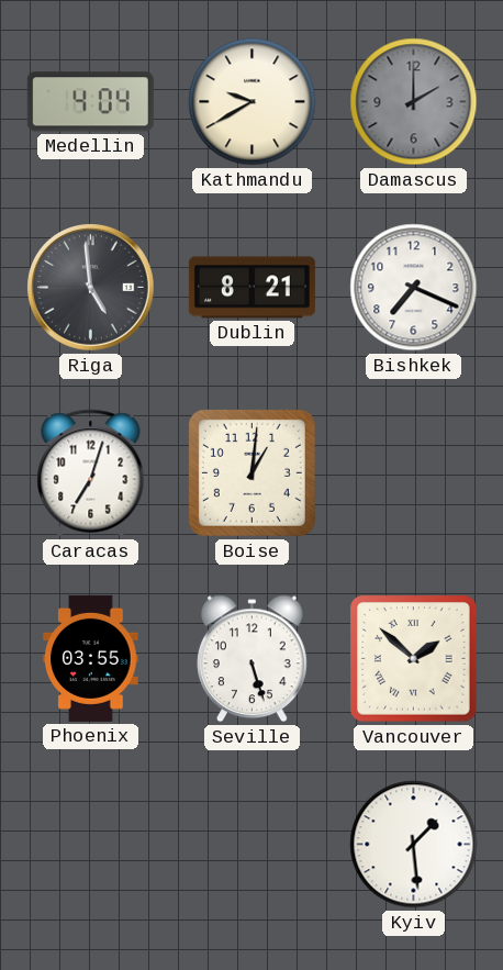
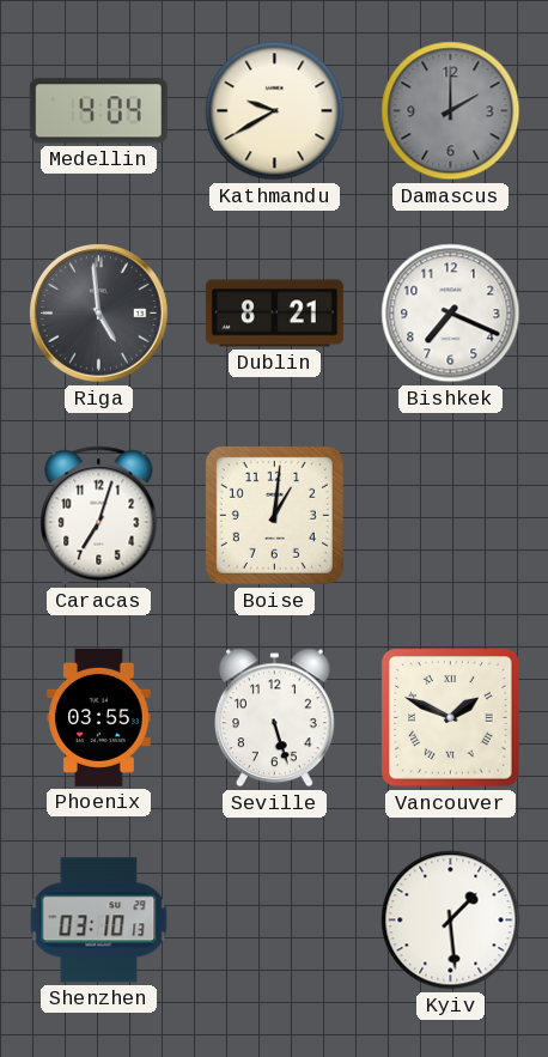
Vancouver: 1:52 -> 1:49
Shenzhen: none -> 03:10
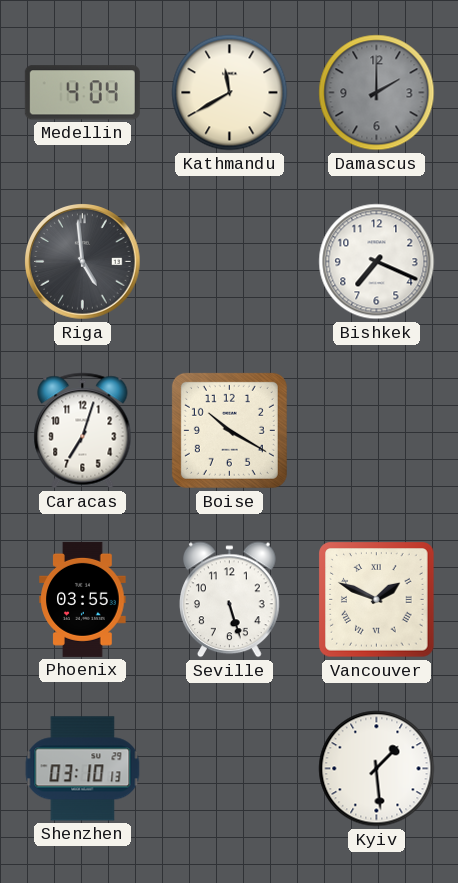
Kathmandu: 9:40 -> 11:40
Dublin: 8:21 -> none
Boise: 1:01 -> 10:20
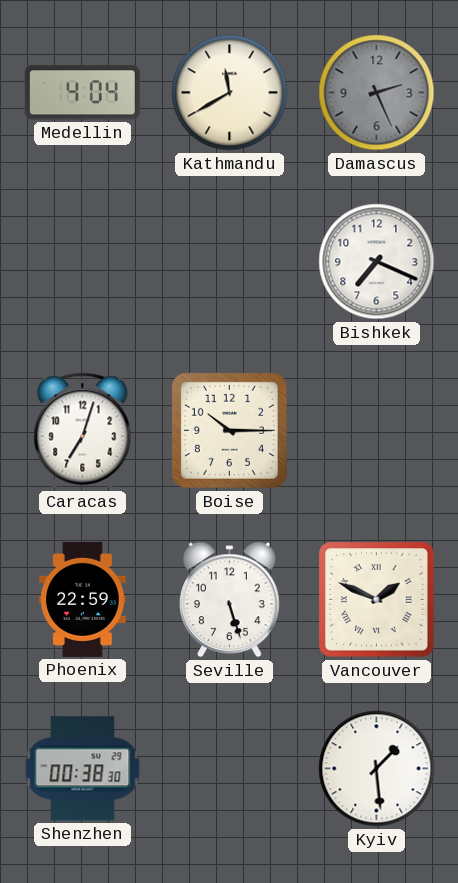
Damascus: 2:00 -> 2:26
Riga: 4:59 -> none
Boise: 10:20 -> 10:15
Phoenix: 03:55 -> 22:59
Shenzhen: 03:10 -> 00:38
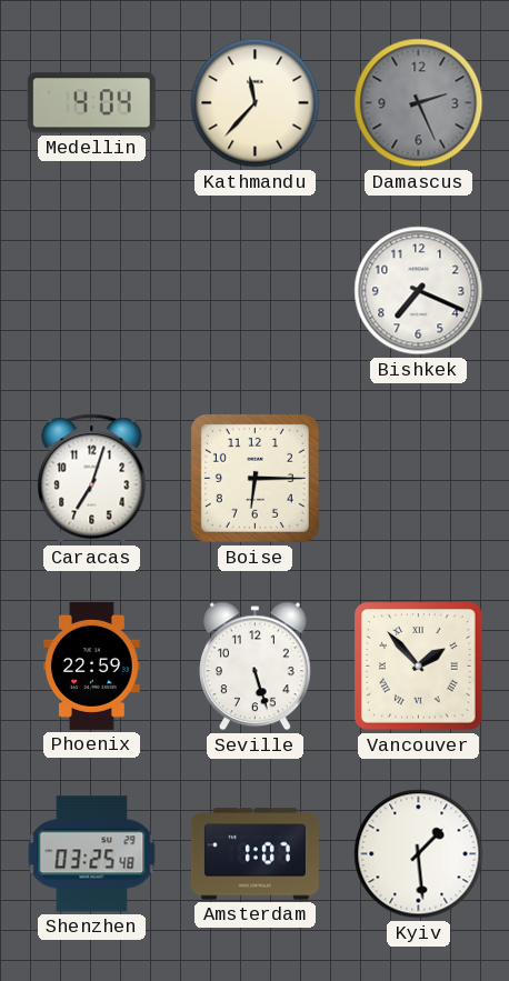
Kathmandu: 11:40 -> 11:37
Boise: 10:15 -> 6:15
Vancouver: 1:49 -> 1:53
Shenzhen: 00:38 -> 03:25
Amsterdam: none -> 1:07
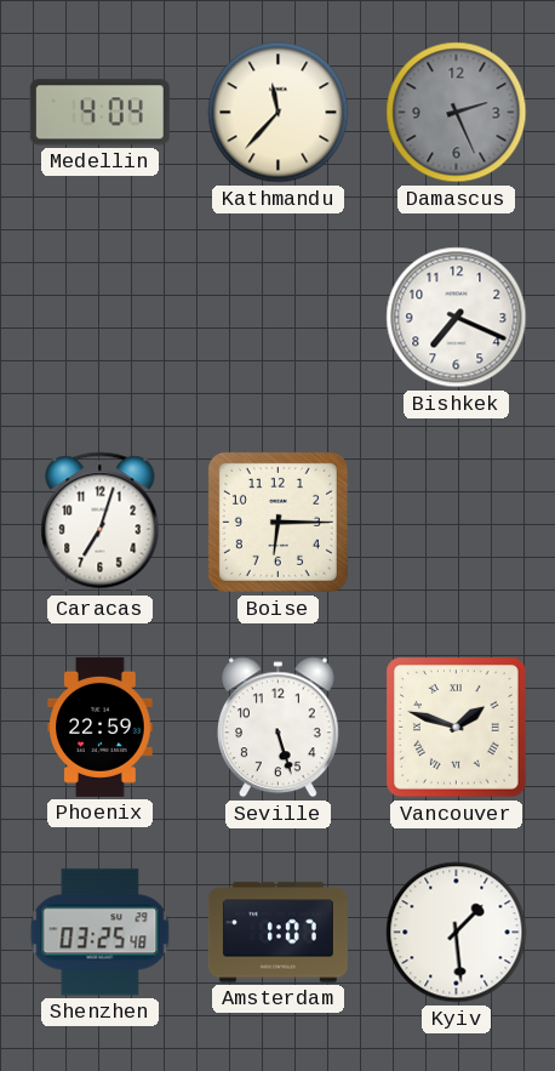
Vancouver: 1:53 -> 1:48
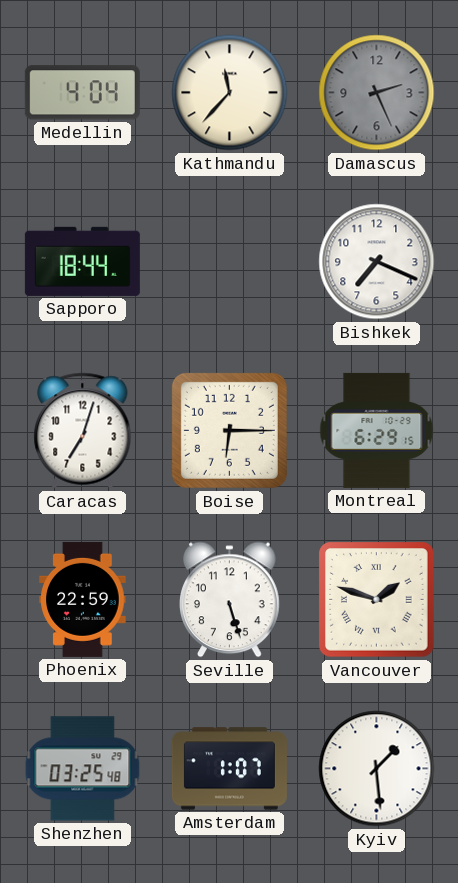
Sapporo: none -> 18:44
Montreal: none -> 6:29
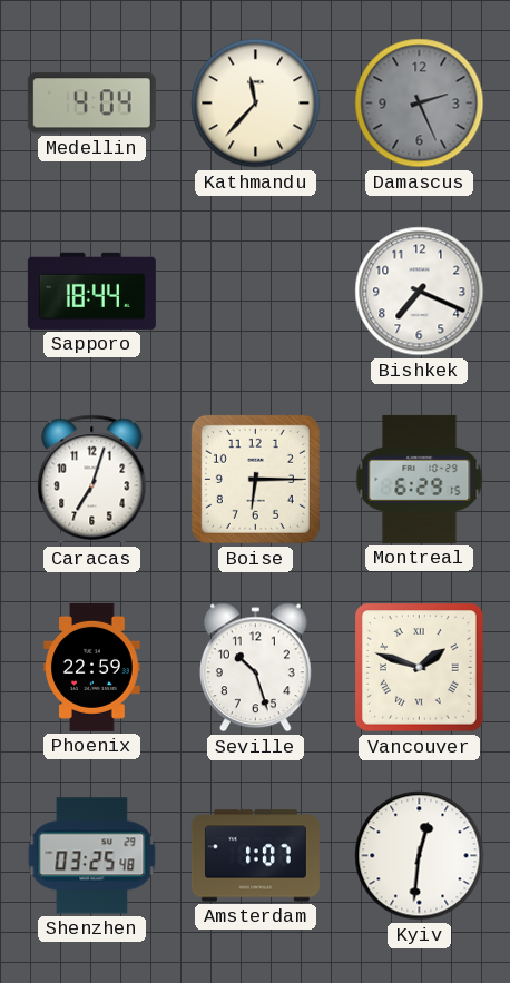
Seville: 5:27 -> 10:27
Kyiv: 1:29 -> 12:31
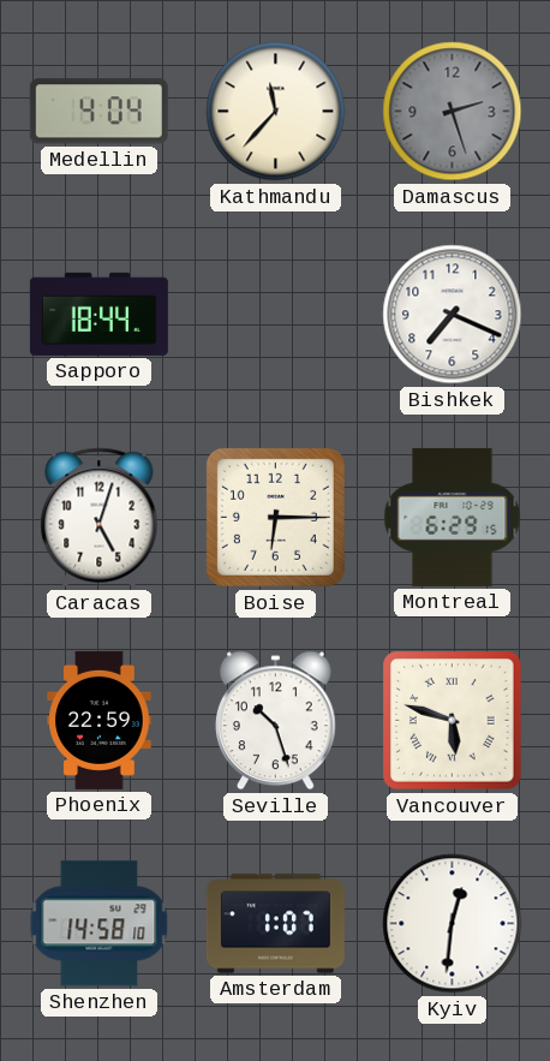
Damascus: 2:26 -> 2:27
Caracas: 7:03 -> 5:03
Vancouver: 1:48 -> 5:48
Shenzhen: 03:25 -> 14:58
